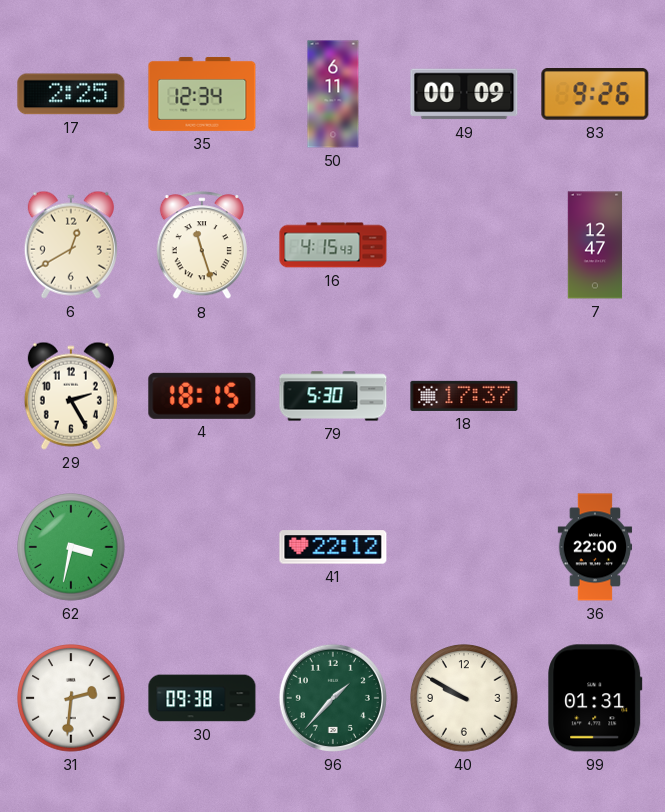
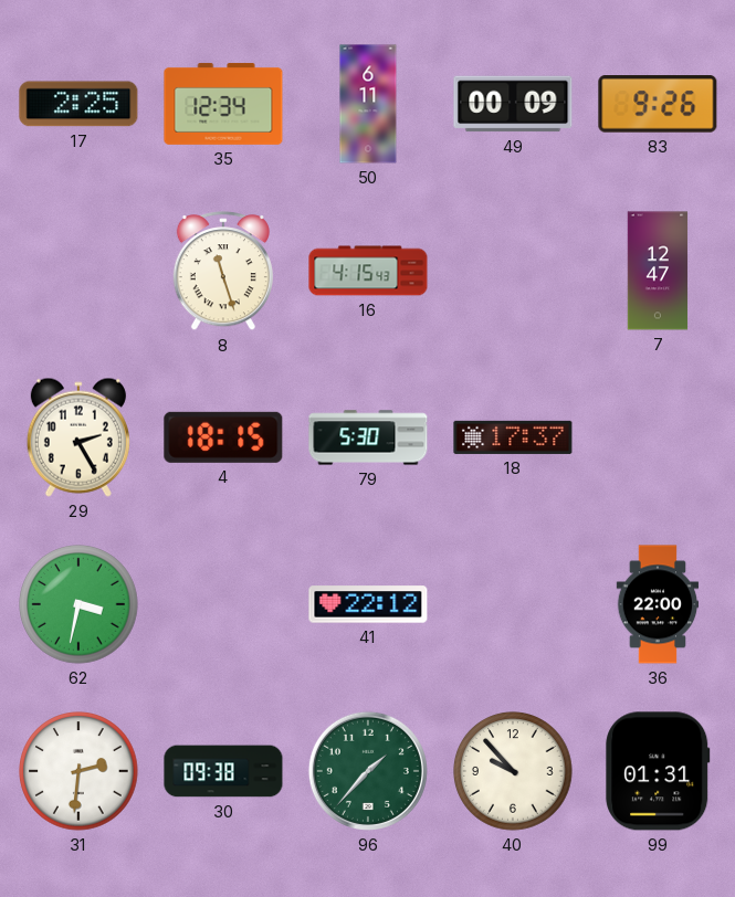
6: 12:40 -> none
40: 9:50 -> 9:53
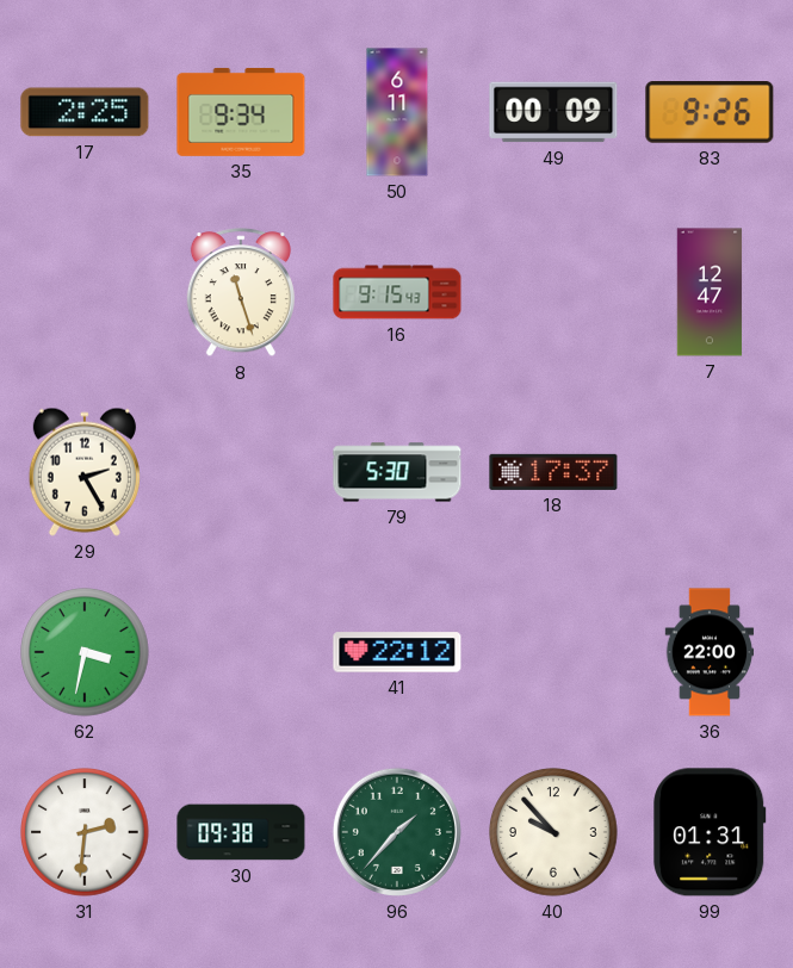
35: 12:34 -> 9:34
16: 4:15 -> 9:15
4: 18:15 -> none
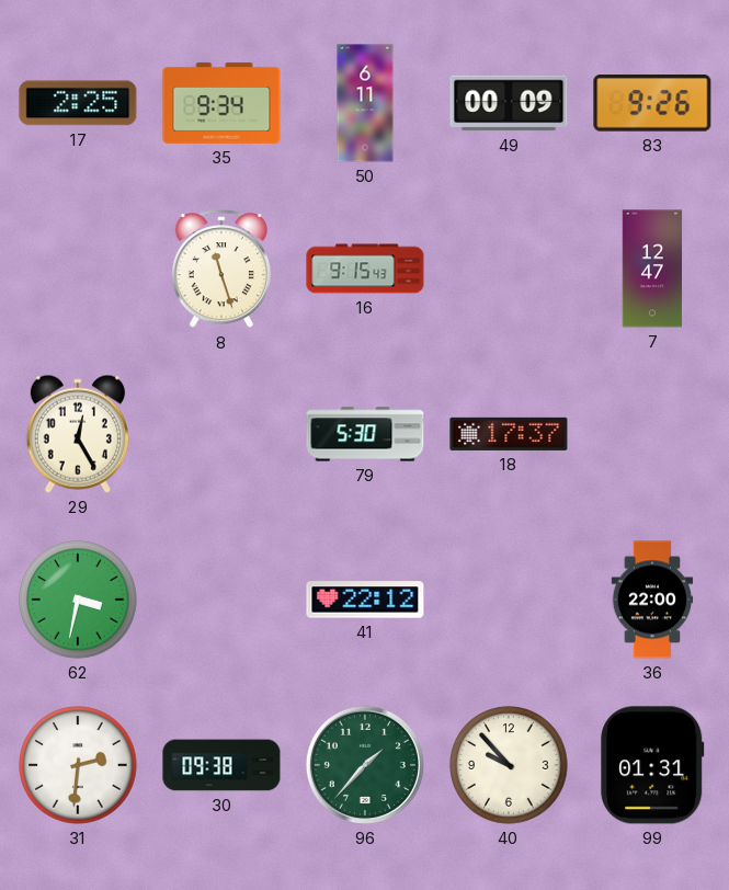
29: 2:25 -> 12:25
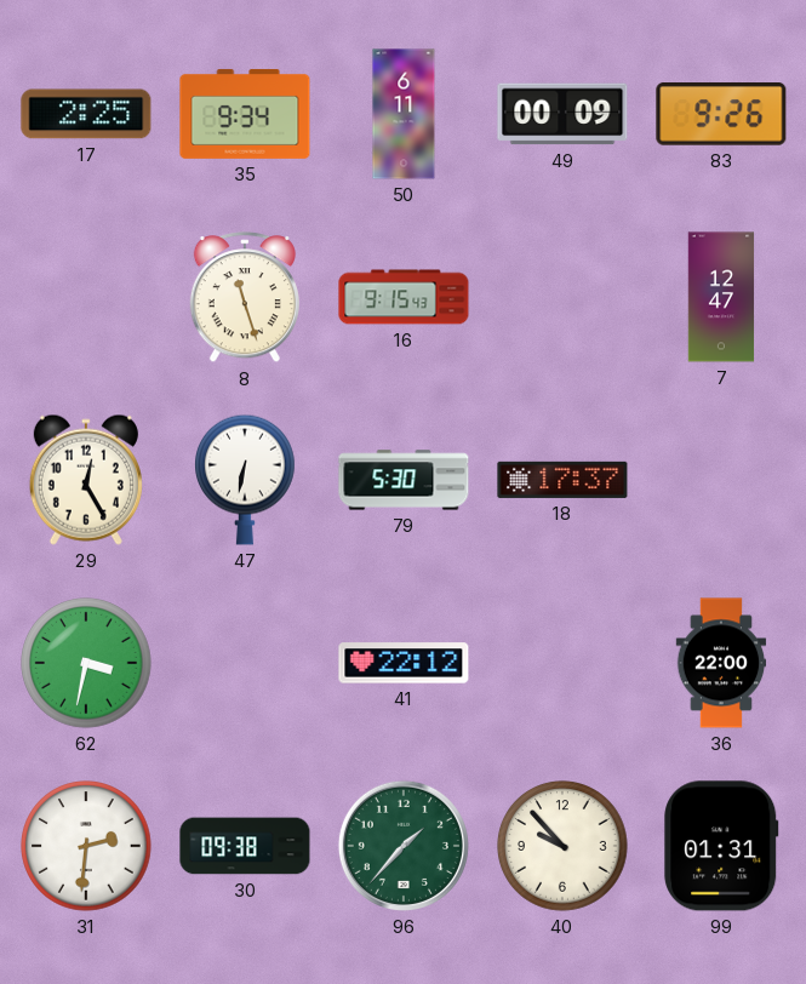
47: none -> 6:32
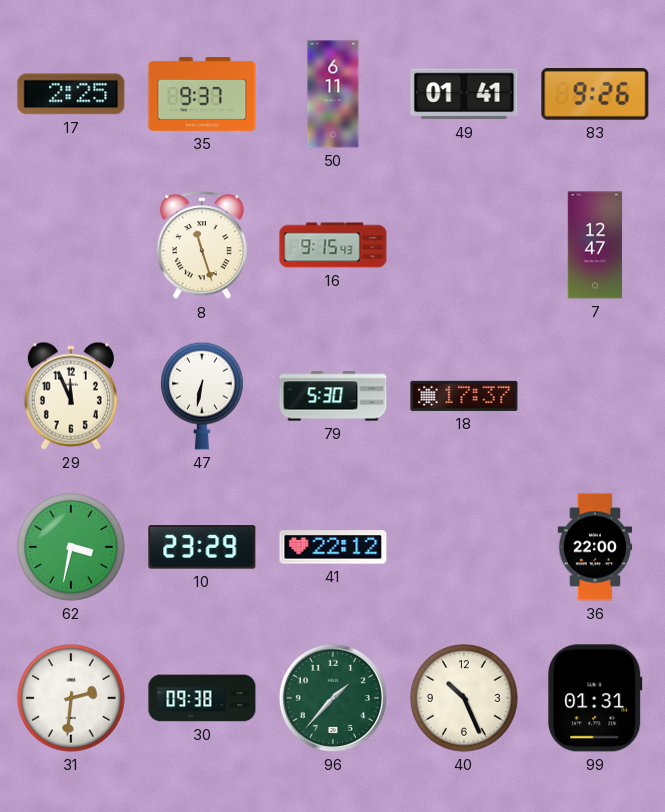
35: 9:34 -> 9:37
49: 00:09 -> 01:41
29: 12:25 -> 11:56
10: none -> 23:29
40: 9:53 -> 10:26
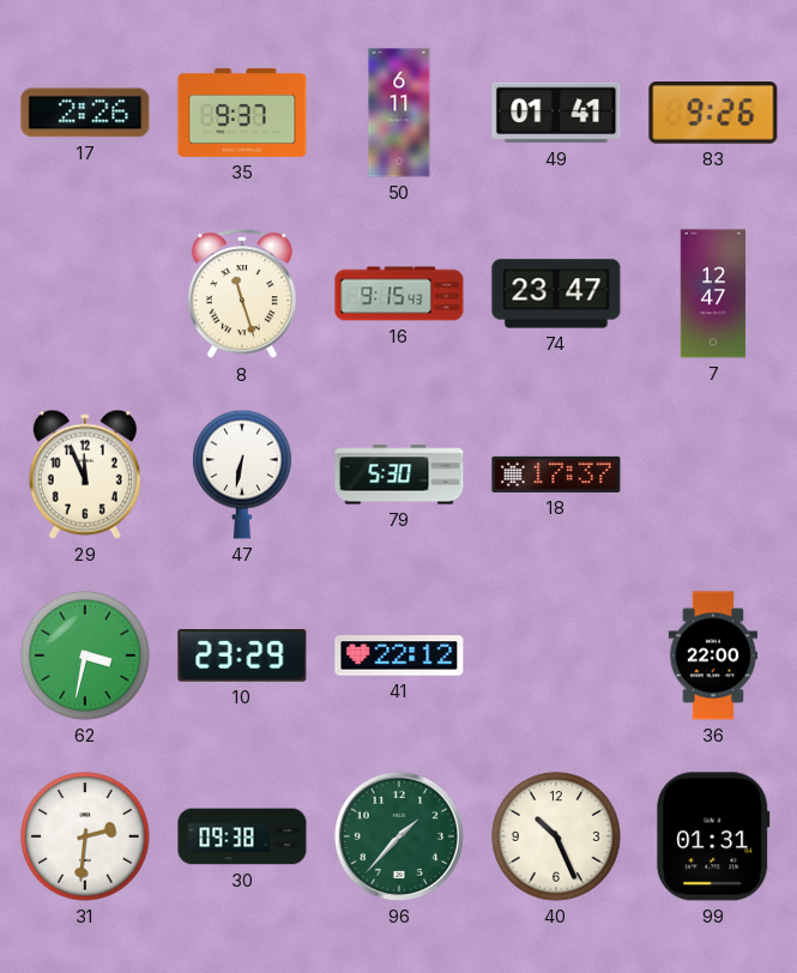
17: 2:25 -> 2:26
74: none -> 23:47
